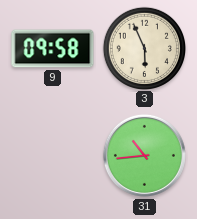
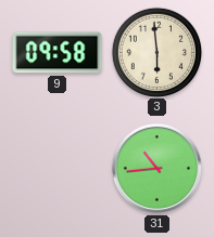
3: 5:56 -> 5:59
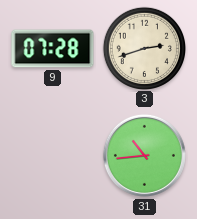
9: 09:58 -> 07:28
3: 5:59 -> 2:42
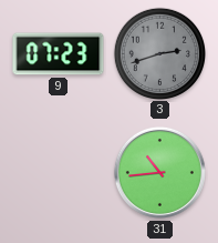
9: 07:28 -> 07:23
3 dial: cream -> grey
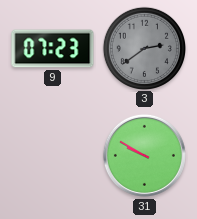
3: 2:42 -> 2:39
31: 10:44 -> 9:50
